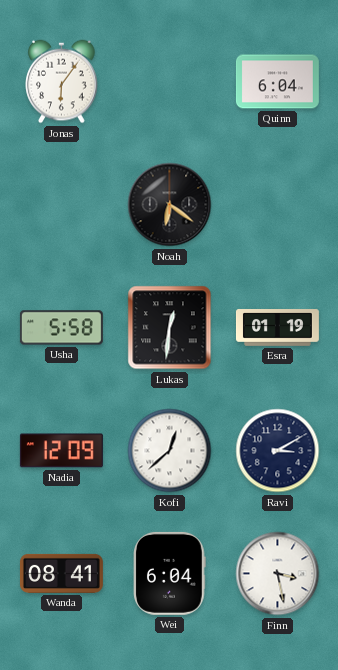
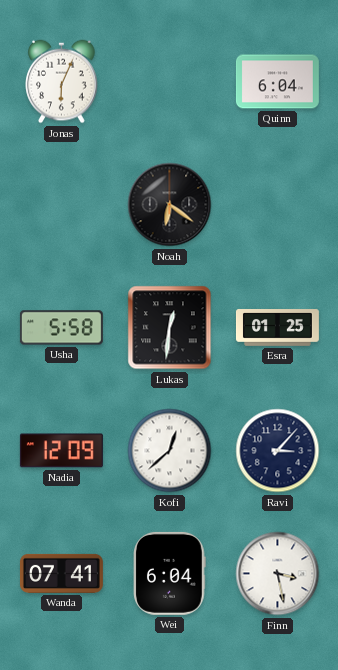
Jonas: 6:06 -> 6:04
Esra: 01:19 -> 01:25
Ravi: 3:10 -> 3:07
Wanda: 08:41 -> 07:41
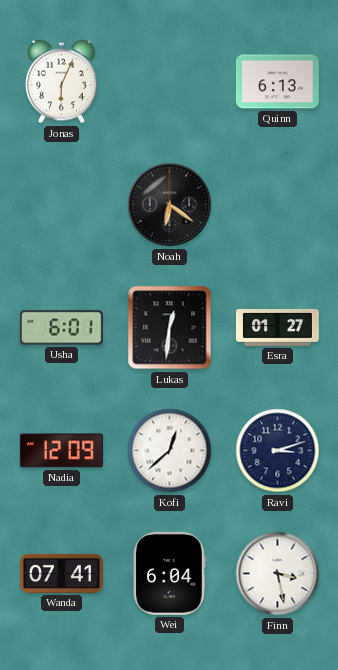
Quinn: 6:04 -> 6:13
Usha: 5:58 -> 6:01
Esra: 01:25 -> 01:27
Ravi: 3:07 -> 3:12
